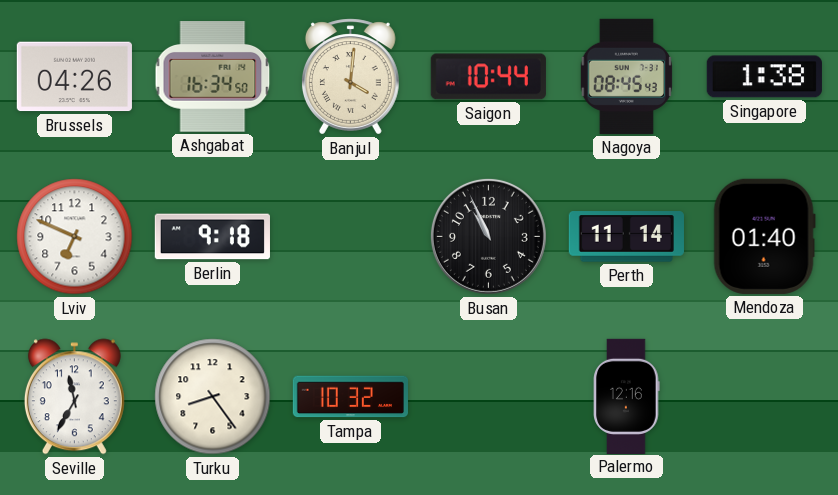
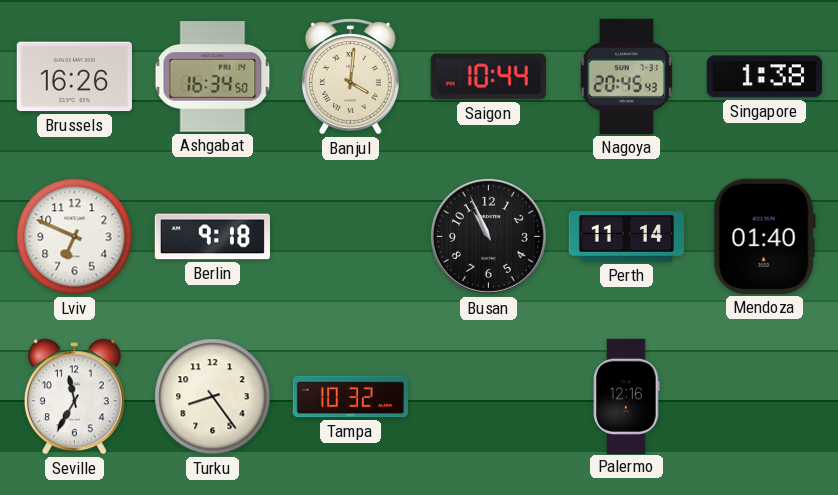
Brussels: 04:26 -> 16:26
Nagoya: 08:45 -> 20:45
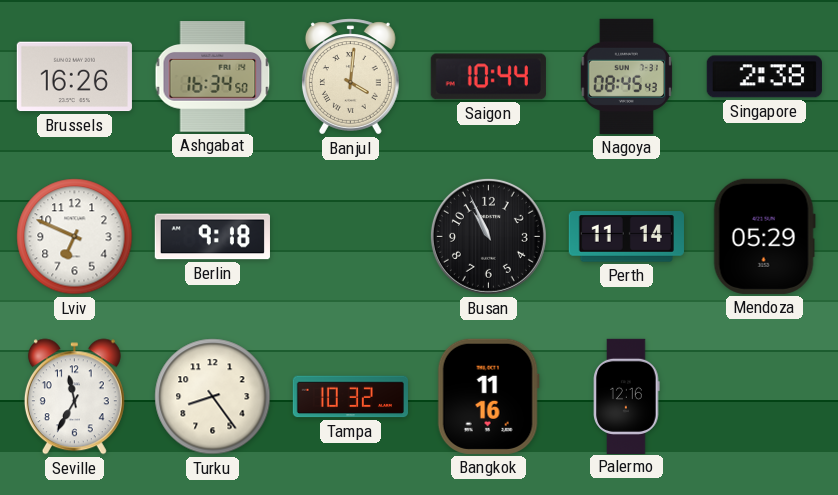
Nagoya: 20:45 -> 08:45
Singapore: 1:38 -> 2:38
Mendoza: 01:40 -> 05:29
Bangkok: none -> 11:16
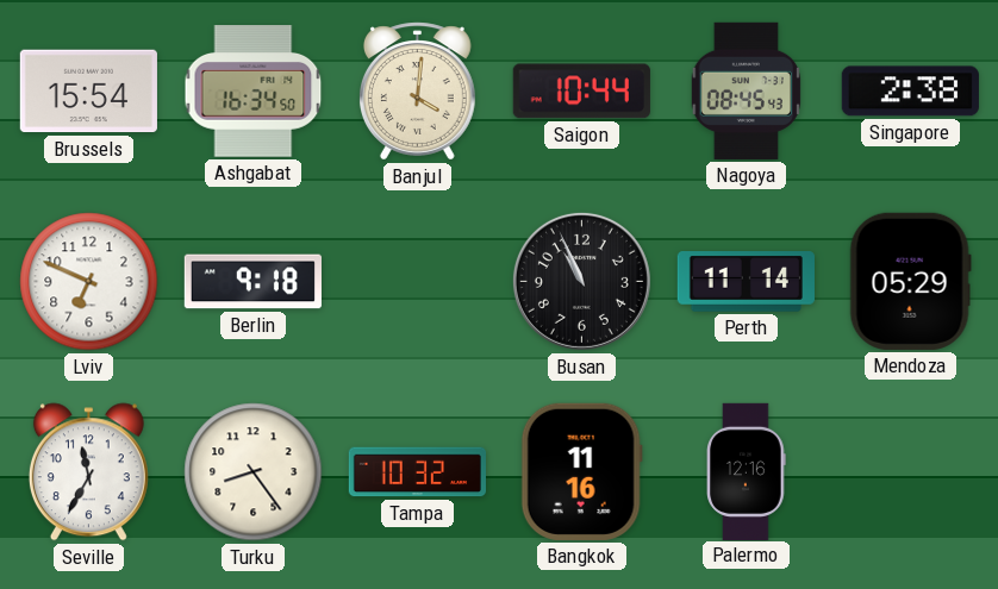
Brussels: 16:26 -> 15:54
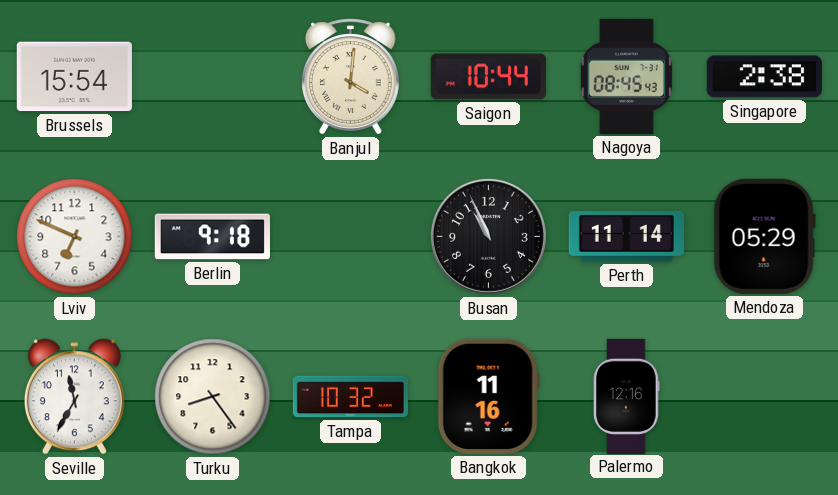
Ashgabat: 16:34 -> none
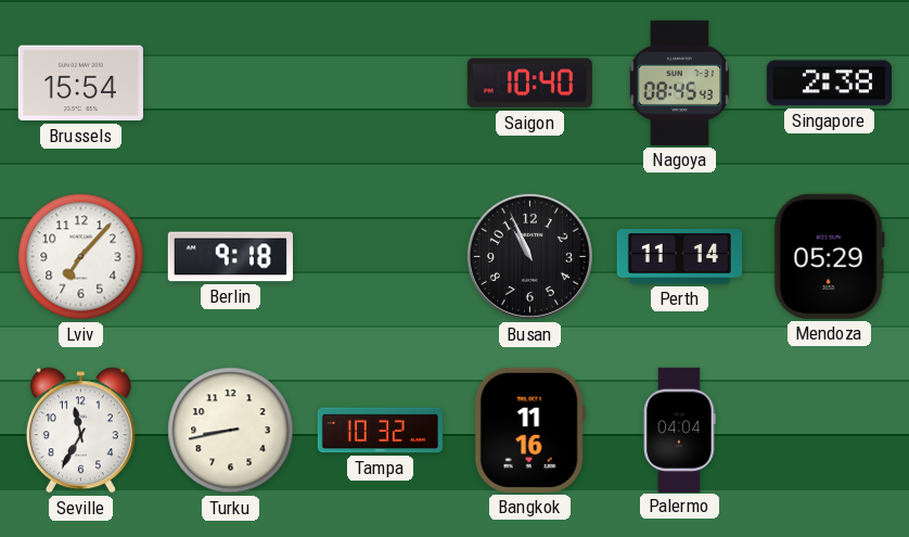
Banjul: 4:01 -> none
Saigon: 10:44 -> 10:40
Lviv: 6:49 -> 7:07
Turku: 8:24 -> 8:43
Palermo: 12:16 -> 04:04
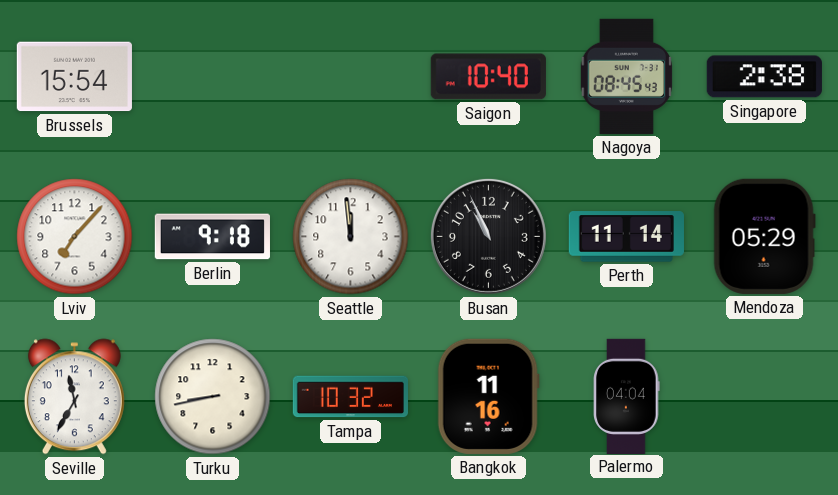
Seattle: none -> 11:59
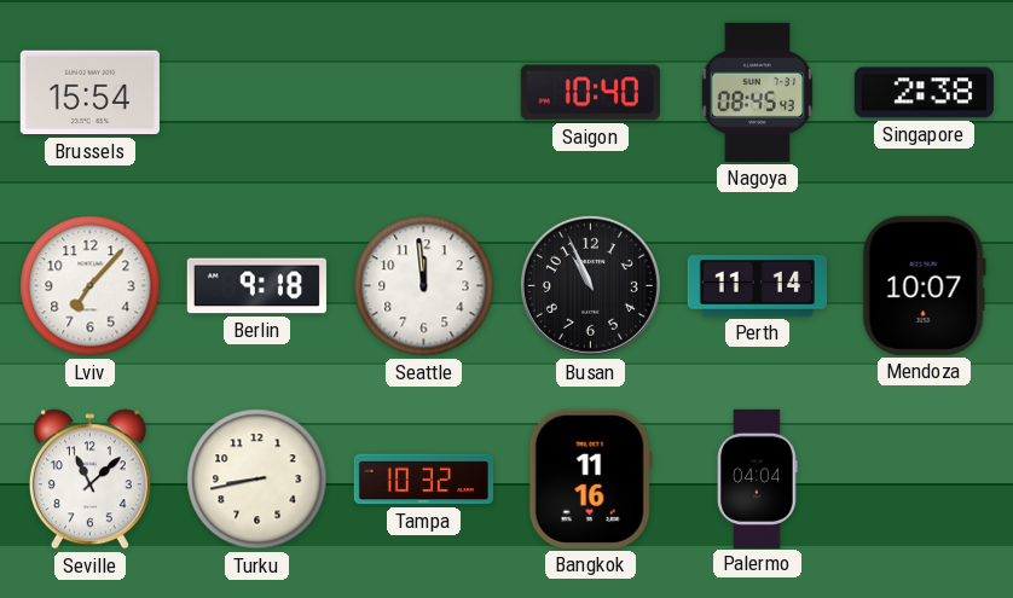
Mendoza: 05:29 -> 10:07
Seville: 11:35 -> 11:08
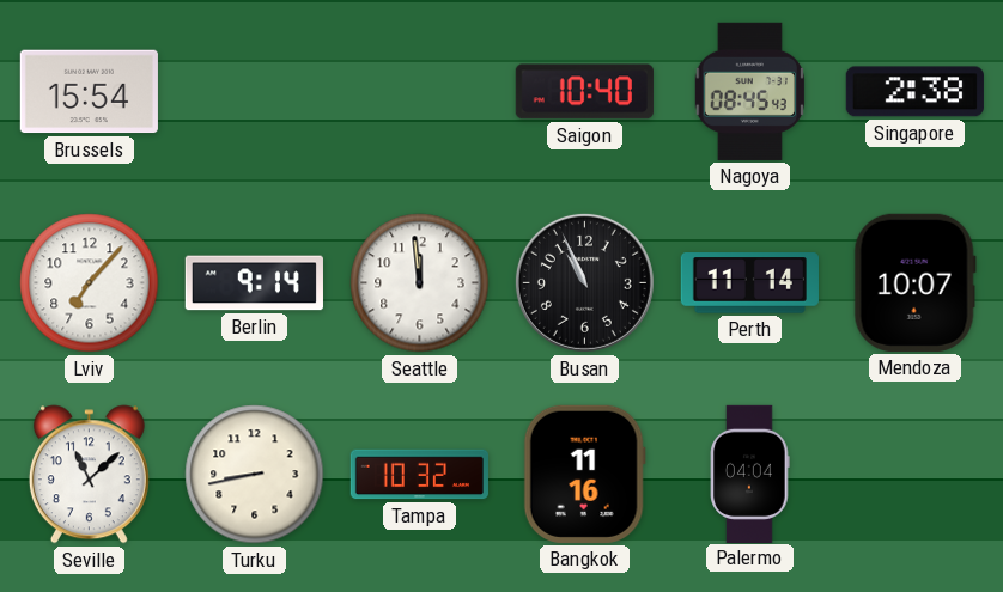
Berlin: 9:18 -> 9:14
